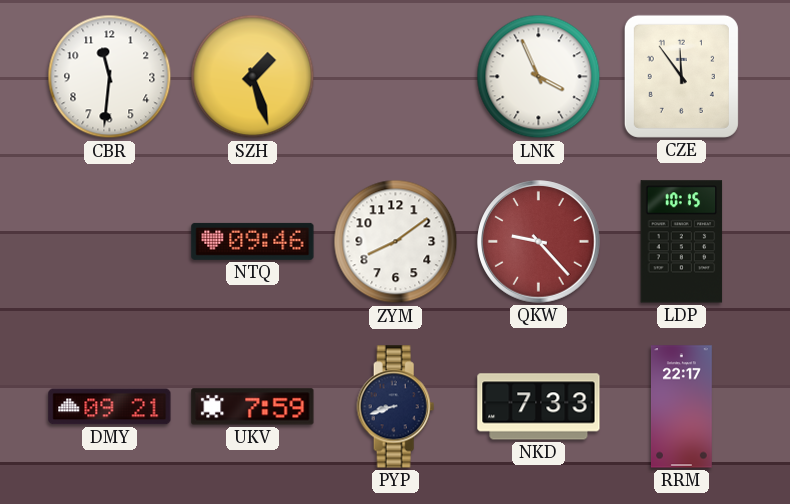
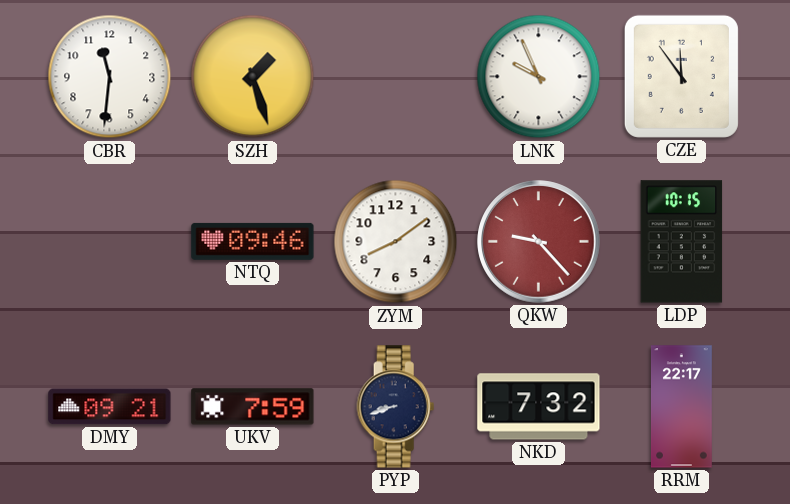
LNK: 3:56 -> 9:56
NKD: 7:33 -> 7:32
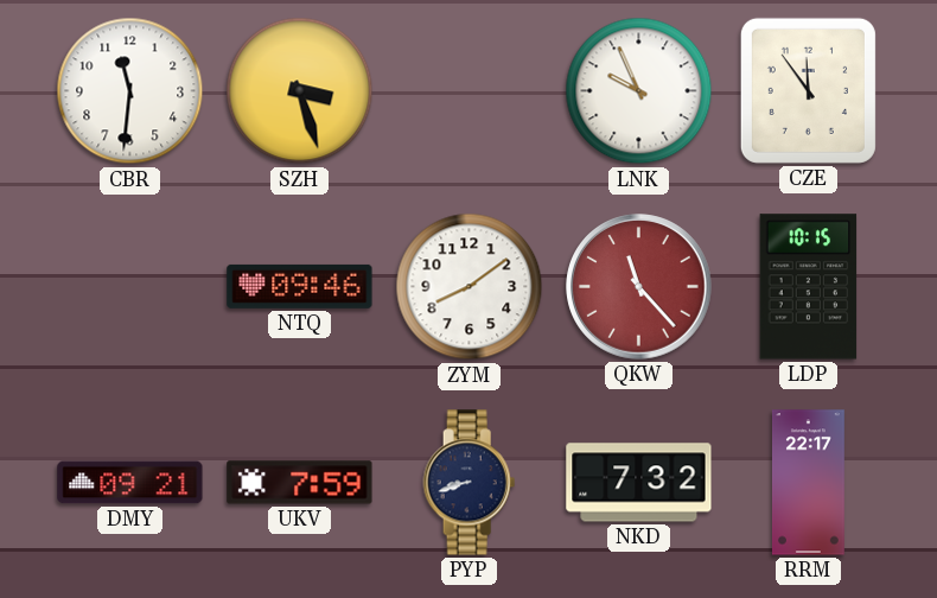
SZH: 1:27 -> 3:27
QKW: 9:23 -> 11:23
